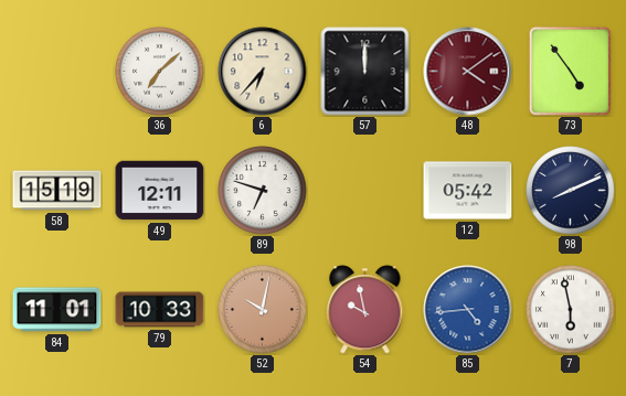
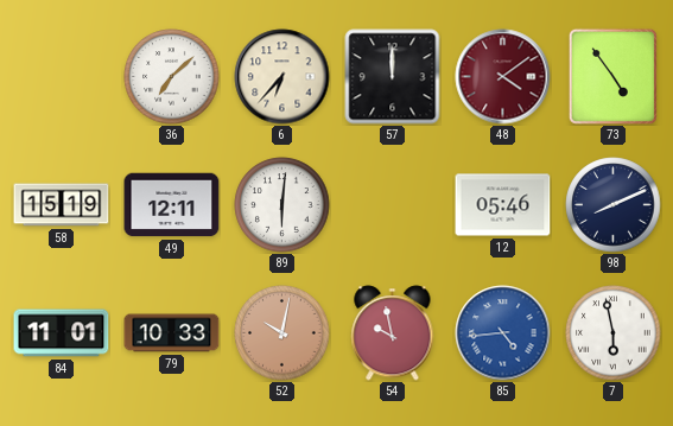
89: 6:48 -> 6:01
12: 05:42 -> 05:46
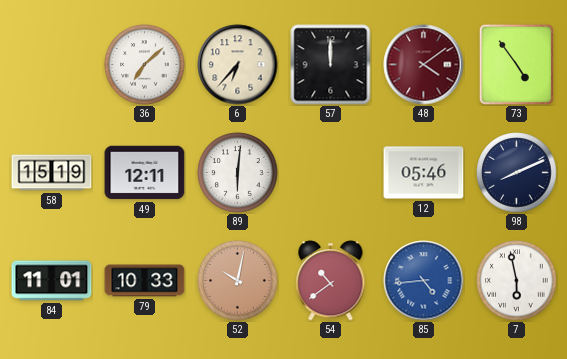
54: 9:58 -> 10:39
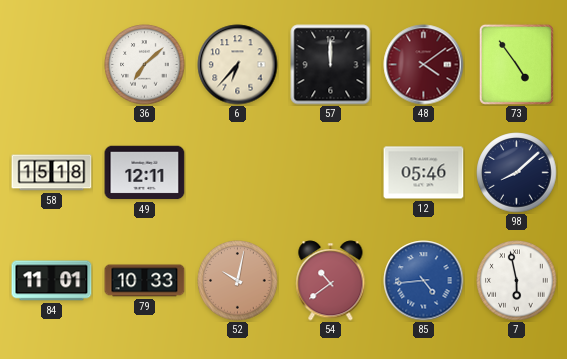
58: 15:19 -> 15:18
89: 6:01 -> none
98: 8:11 -> 8:08
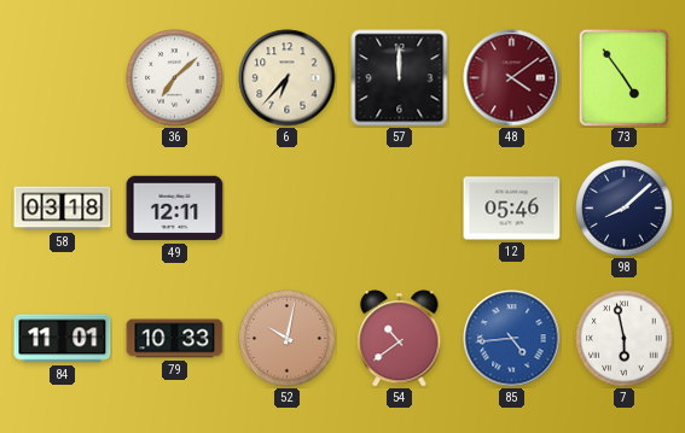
58: 15:18 -> 03:18
